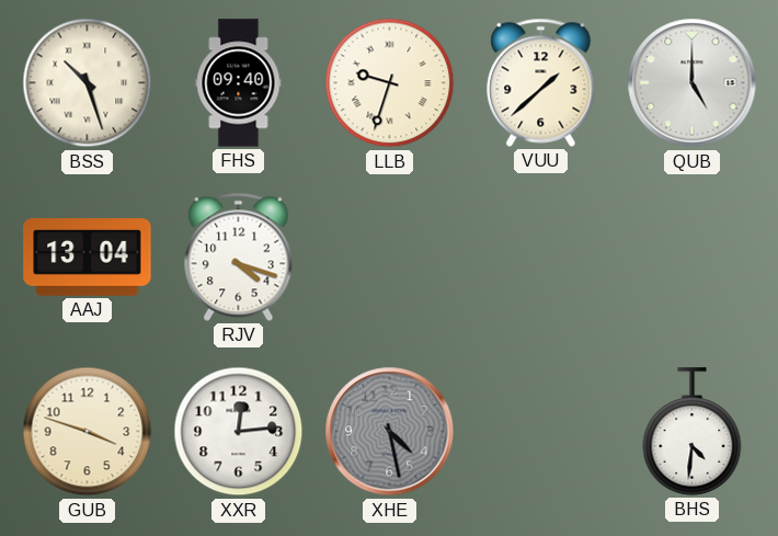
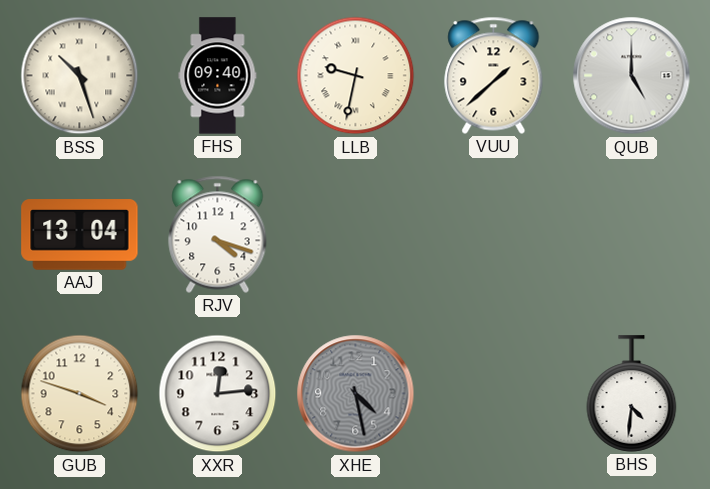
LLB: 9:33 -> 9:32
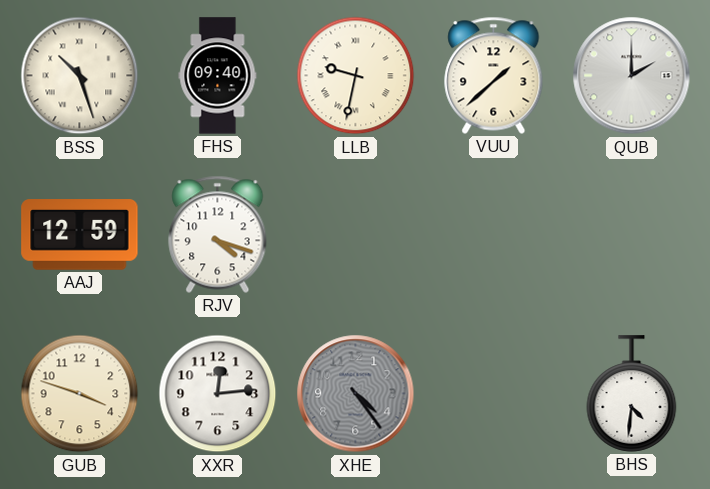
QUB: 5:00 -> 2:00
AAJ: 13:04 -> 12:59
XHE: 4:28 -> 4:24
